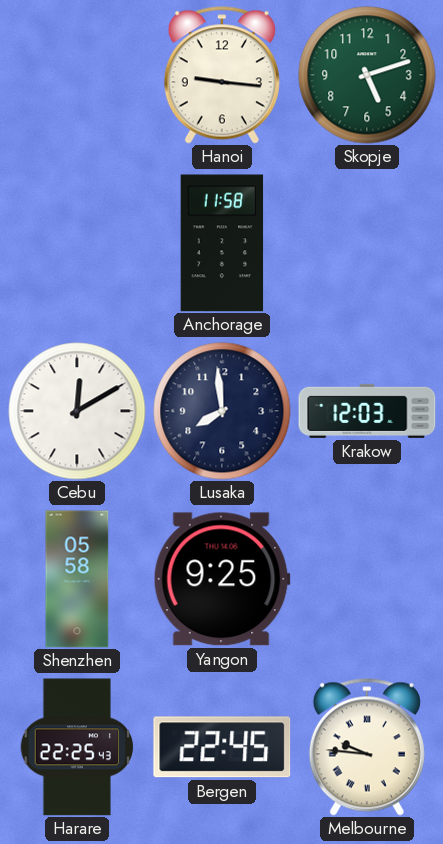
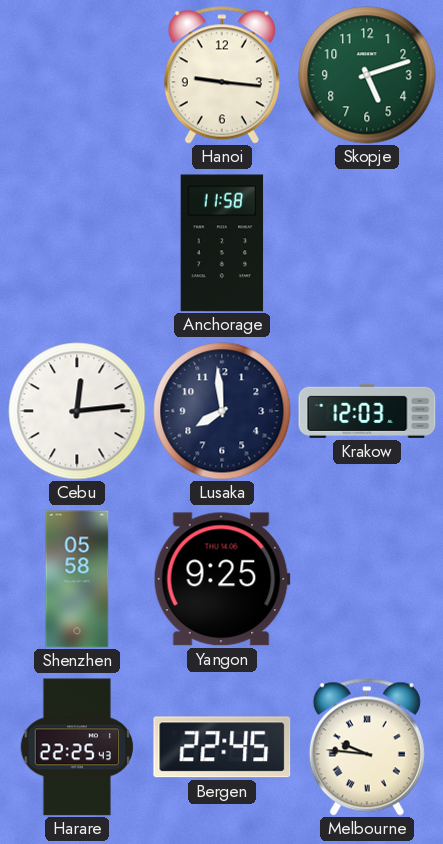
Cebu: 12:10 -> 12:14
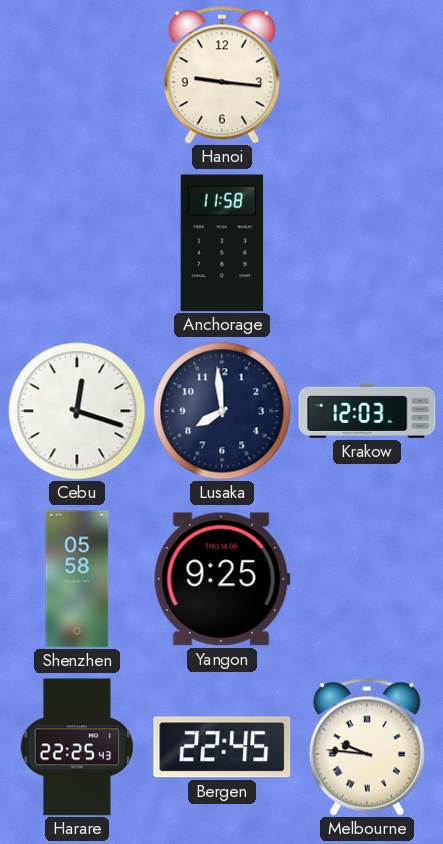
Skopje: 5:12 -> none
Cebu: 12:14 -> 12:18
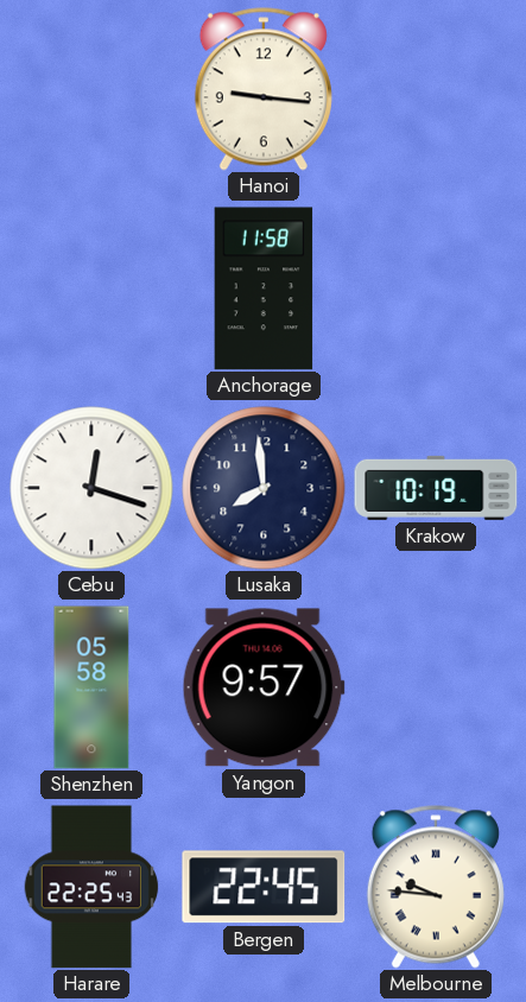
Krakow: 12:03 -> 10:19
Yangon: 9:25 -> 9:57
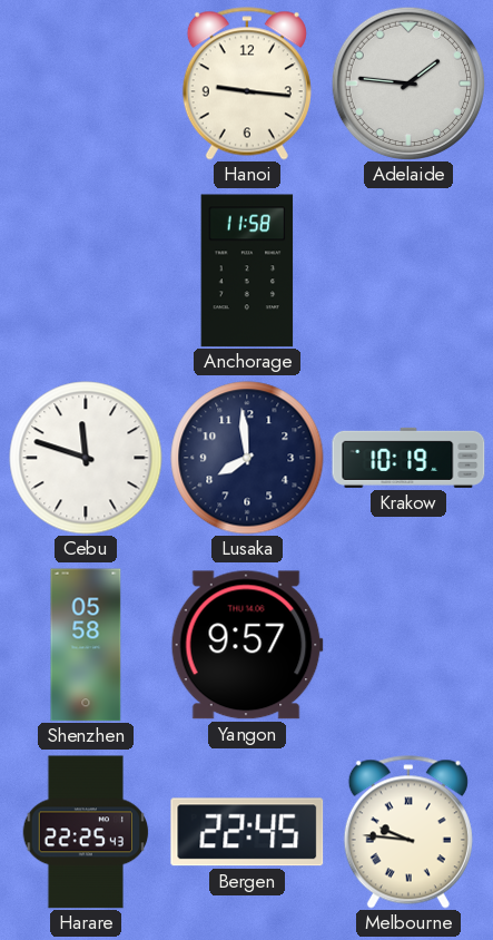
Adelaide: none -> 1:46
Cebu: 12:18 -> 11:48
